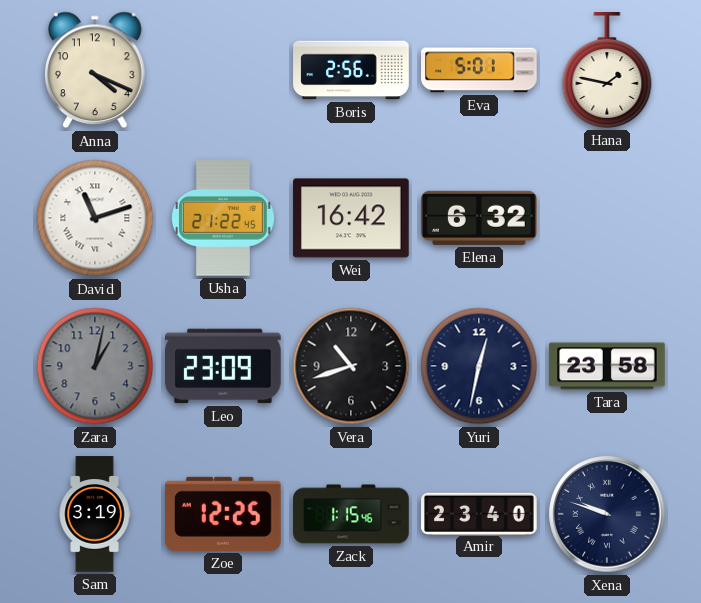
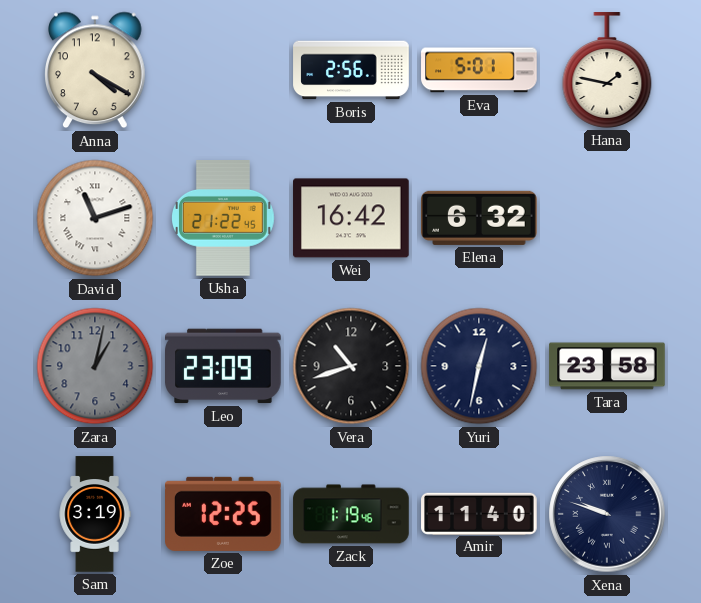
Anna: 4:19 -> 4:20
Zack: 1:15 -> 1:19
Amir: 23:40 -> 11:40
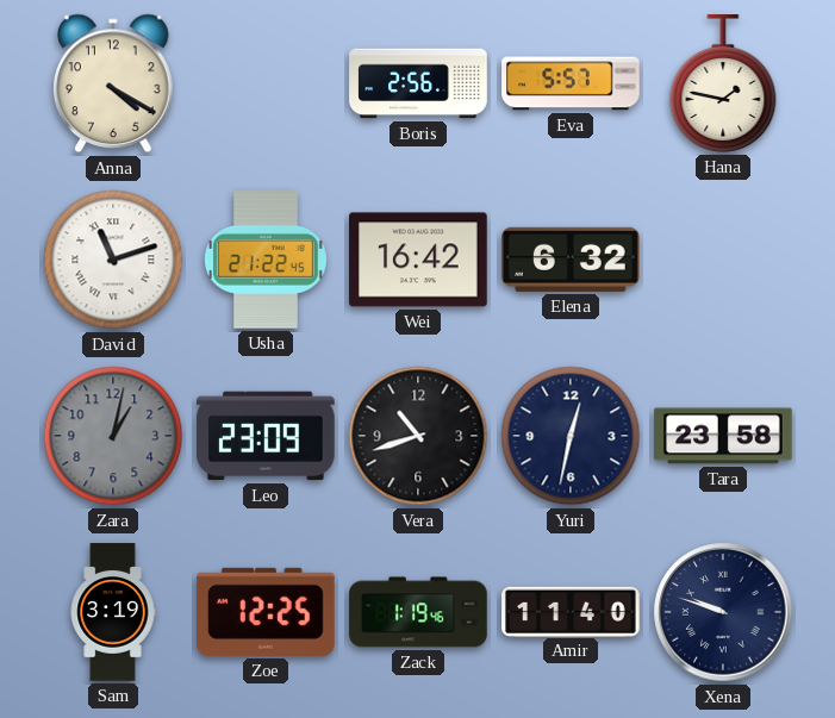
Eva: 5:01 -> 5:57
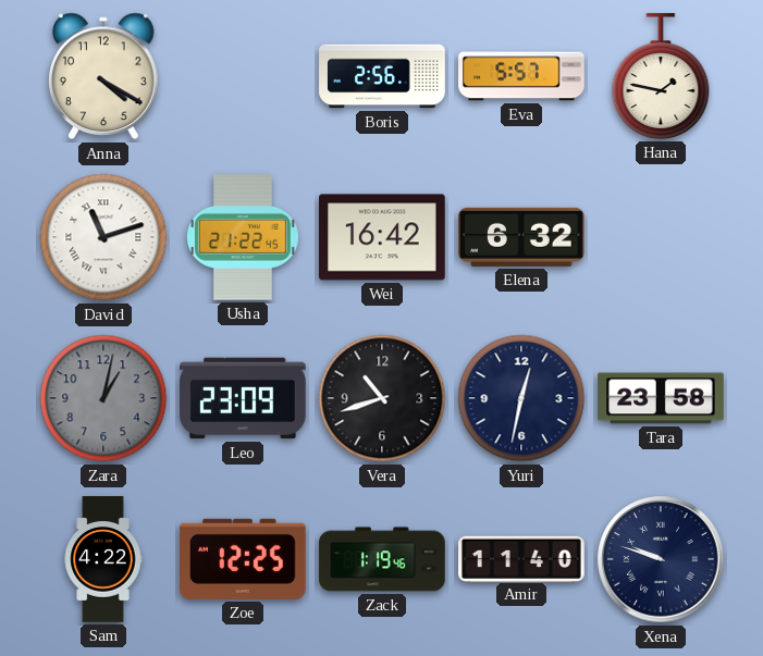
Sam: 3:19 -> 4:22
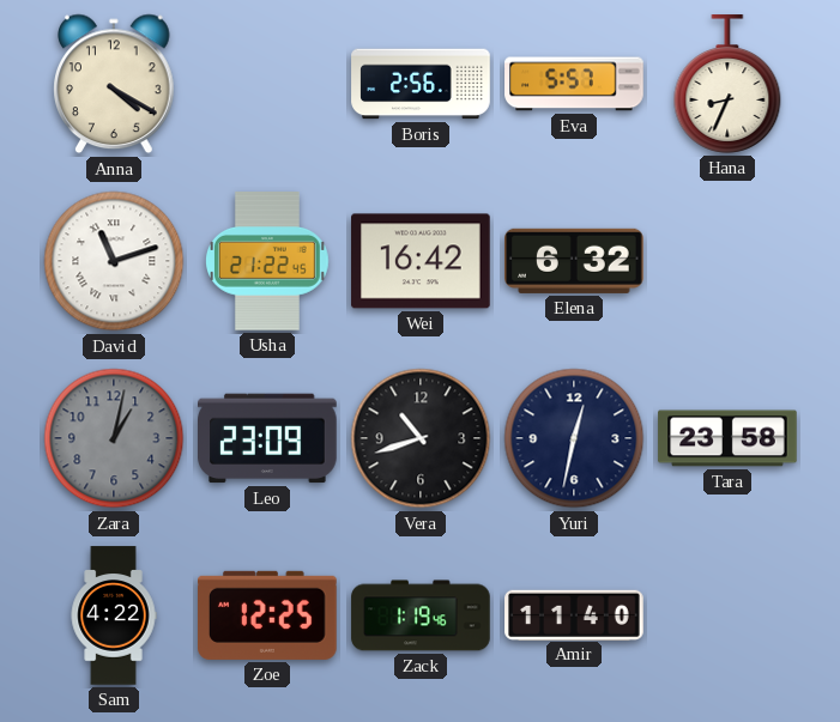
Hana: 1:47 -> 8:34
Xena: 9:48 -> none
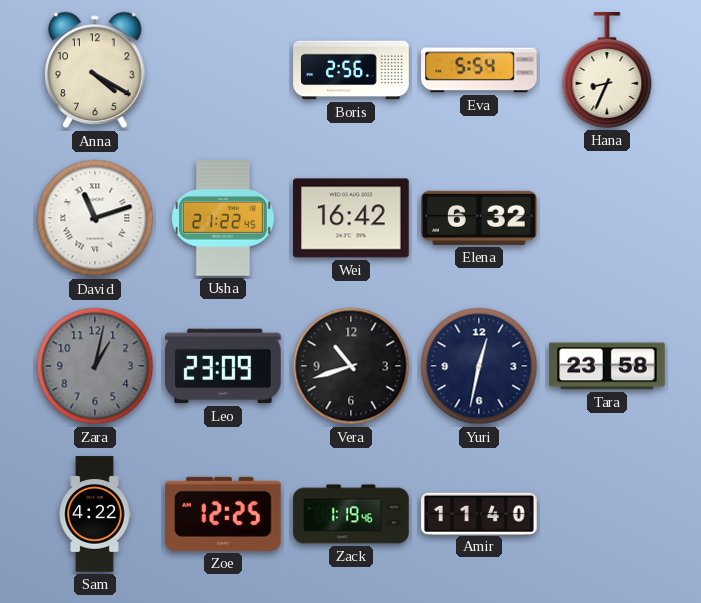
Eva: 5:57 -> 5:54
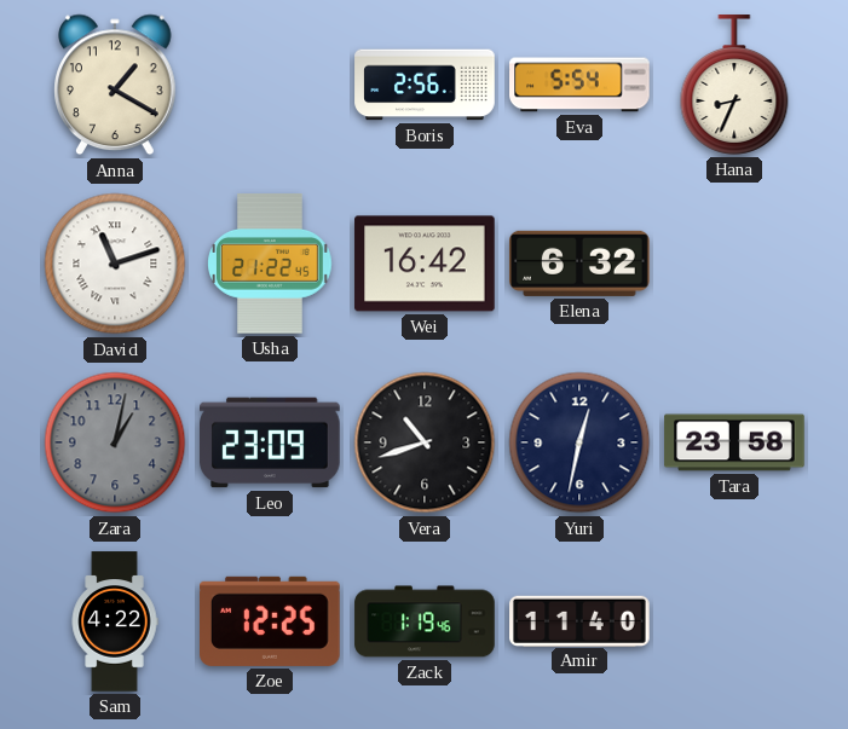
Anna: 4:20 -> 1:20
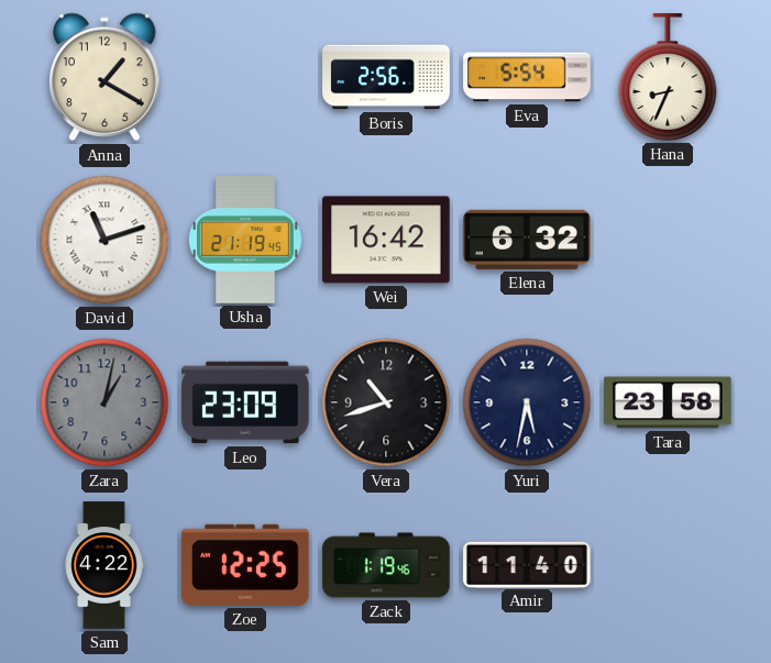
Usha: 21:22 -> 21:19
Yuri: 12:32 -> 5:32
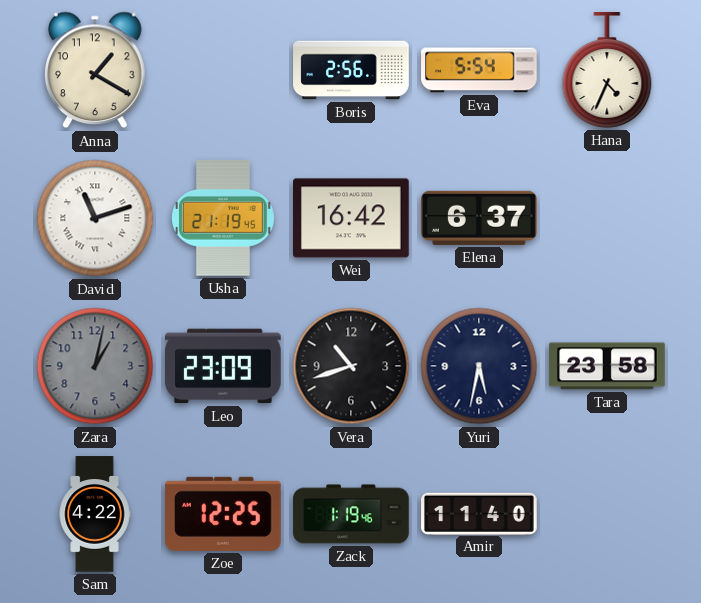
Hana: 8:34 -> 4:34
Elena: 6:32 -> 6:37
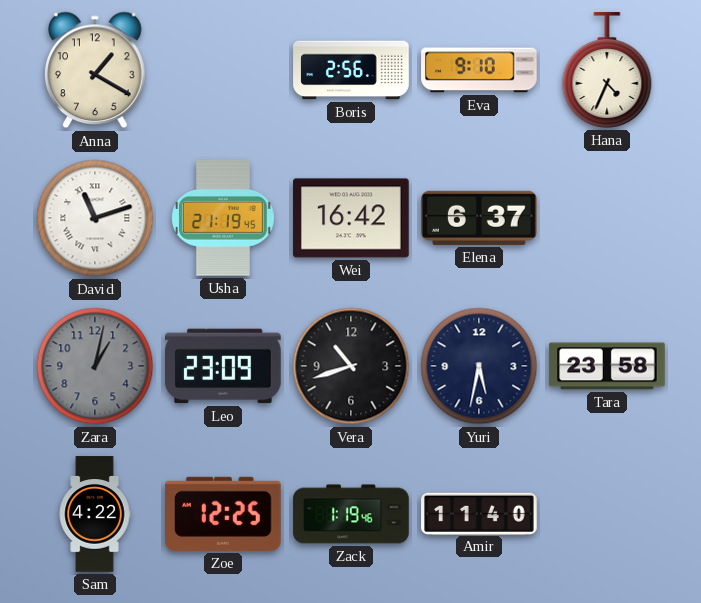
Eva: 5:54 -> 9:10
